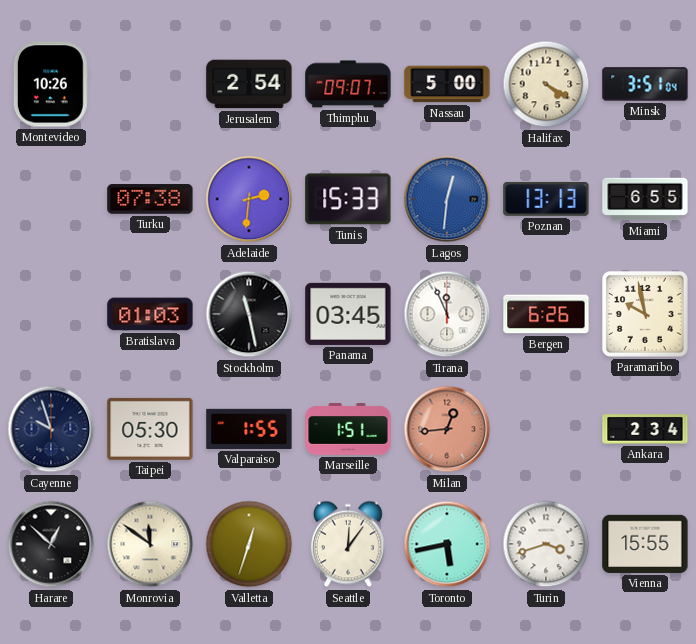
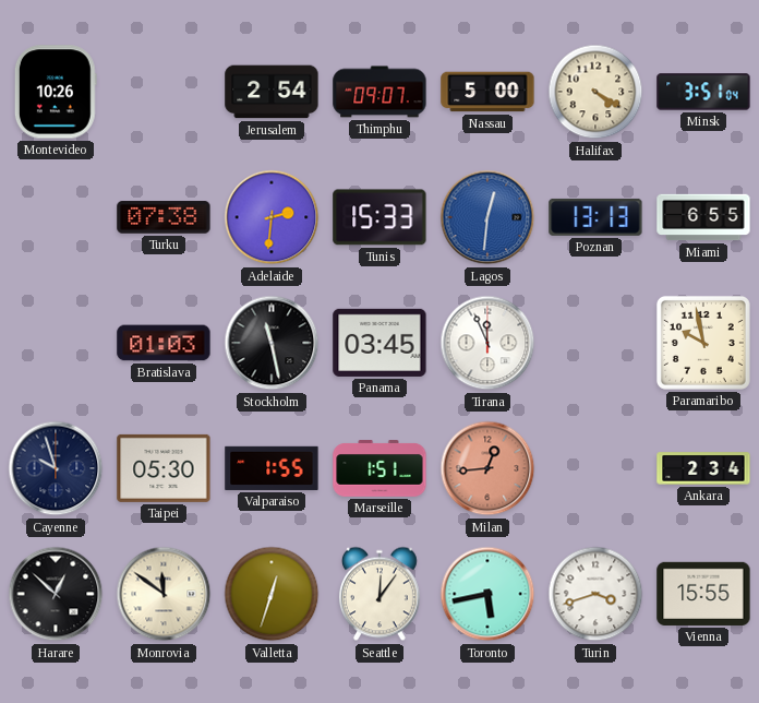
Bergen: 6:26 -> none
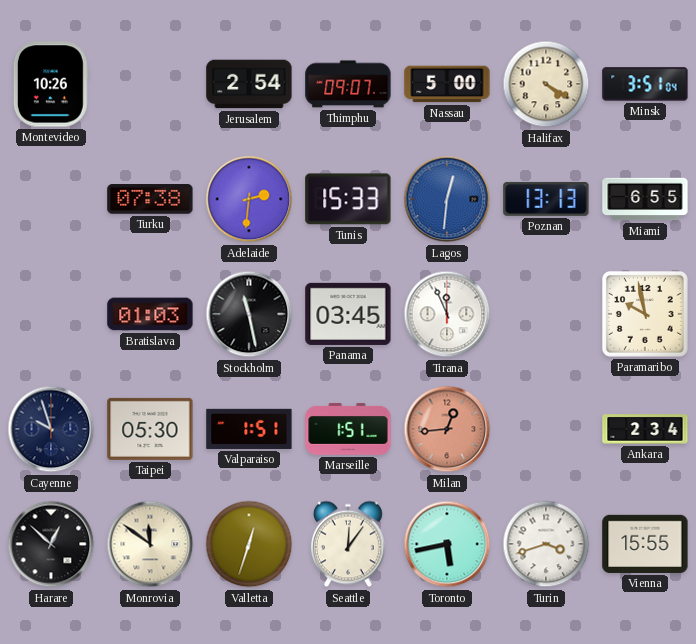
Valparaiso: 1:55 -> 1:51
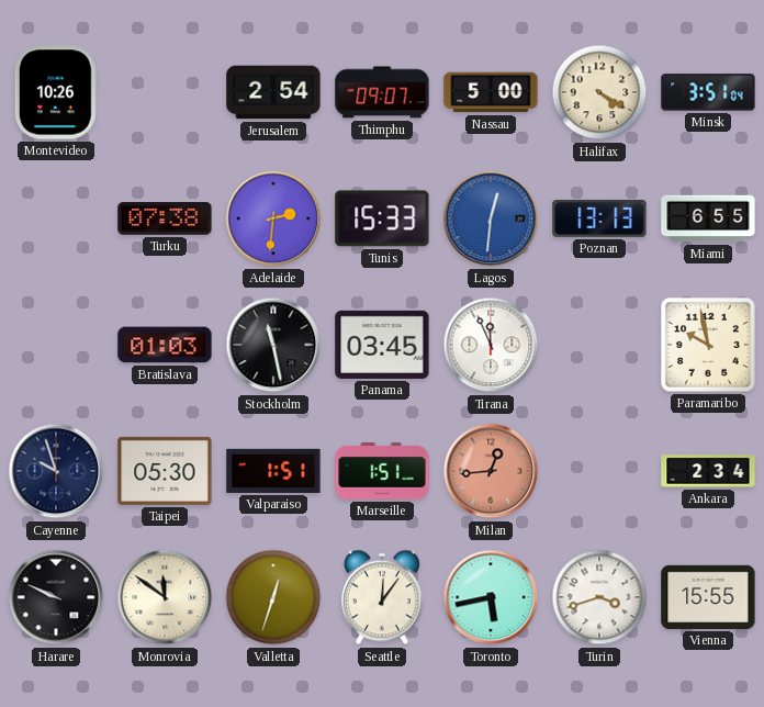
Harare: 12:52 -> 9:49
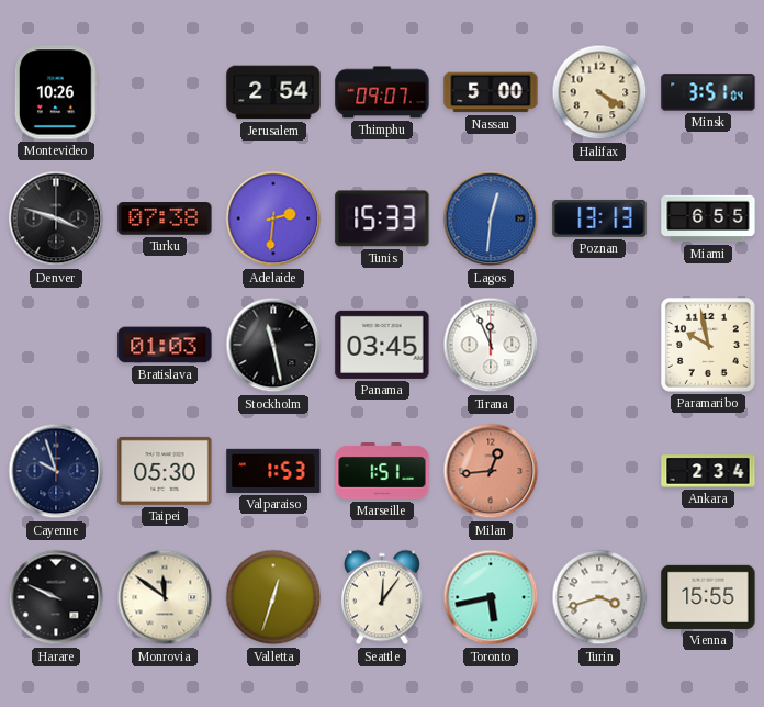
Denver: none -> 3:48
Valparaiso: 1:51 -> 1:53
